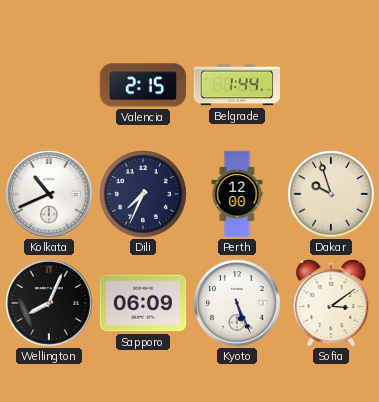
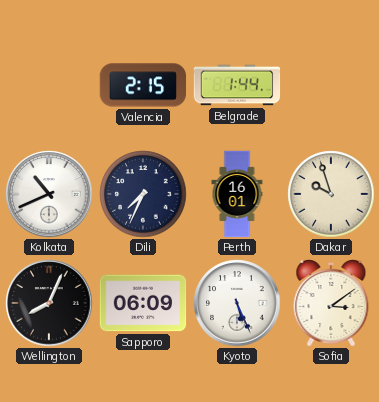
Perth: 12:00 -> 16:01
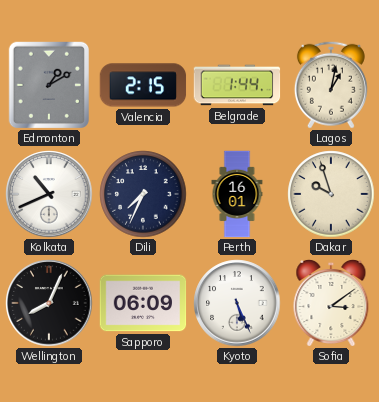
Edmonton: none -> 1:10
Lagos: none -> 1:02
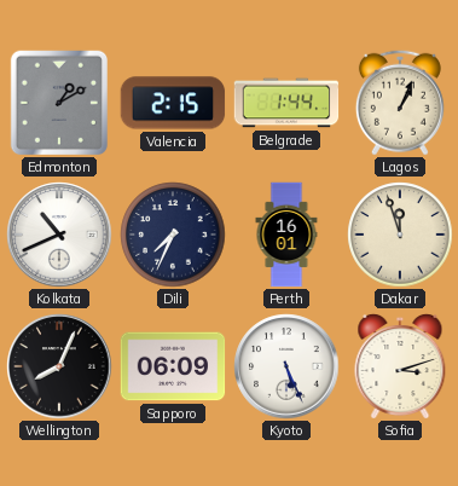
Lagos: 1:02 -> 1:04
Dakar: 9:57 -> 11:57
Sofia: 3:09 -> 3:12
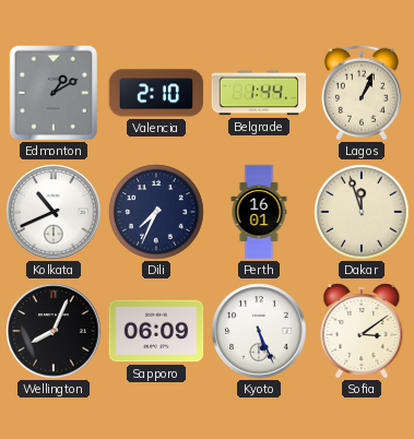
Valencia: 2:15 -> 2:10
Sofia: 3:12 -> 3:09
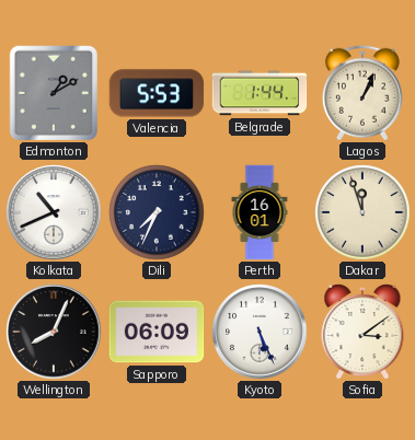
Valencia: 2:10 -> 5:53
